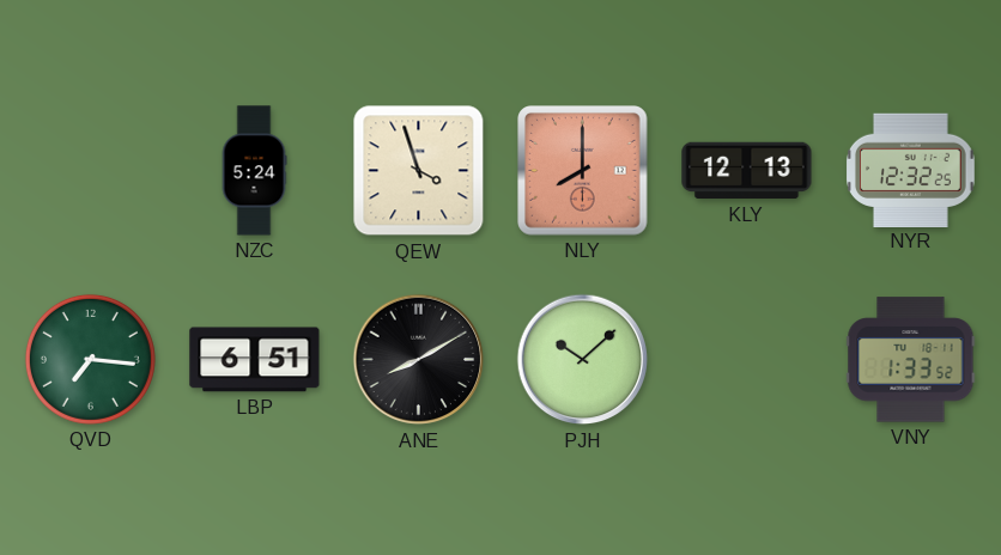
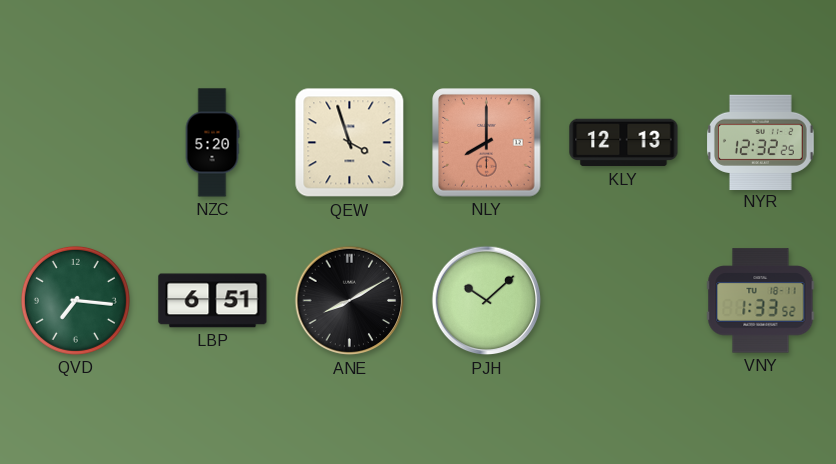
NZC: 5:24 -> 5:20
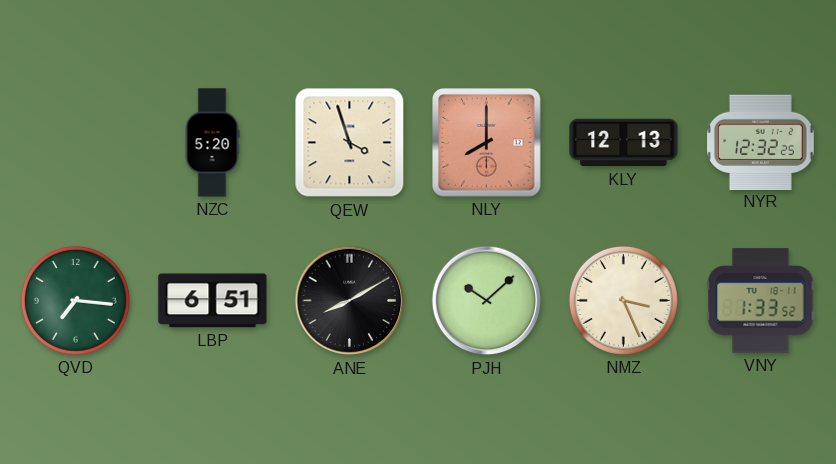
NMZ: none -> 3:26
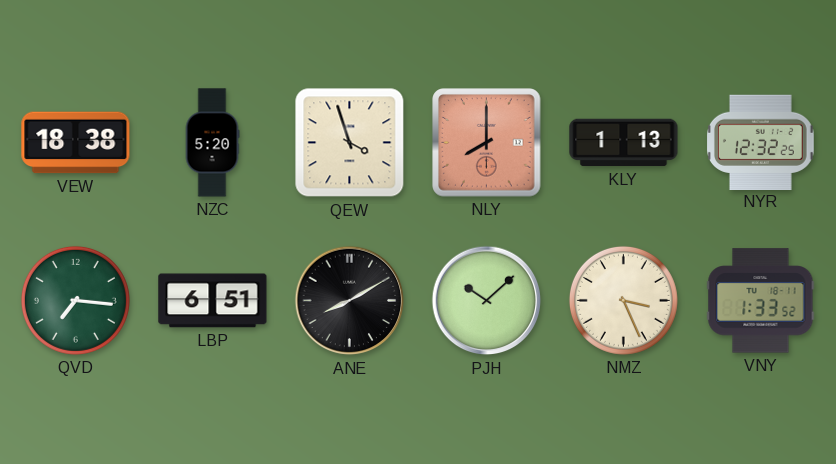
VEW: none -> 18:38
KLY: 12:13 -> 1:13
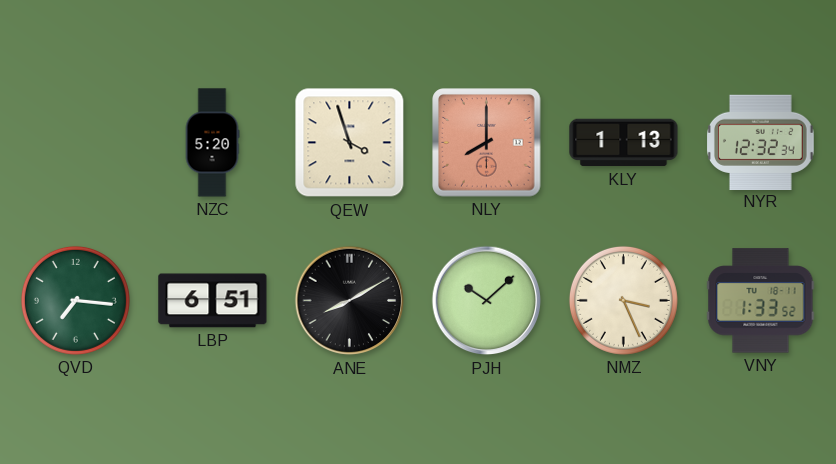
VEW: 18:38 -> none
NYR: 12:32:25 -> 12:32:34
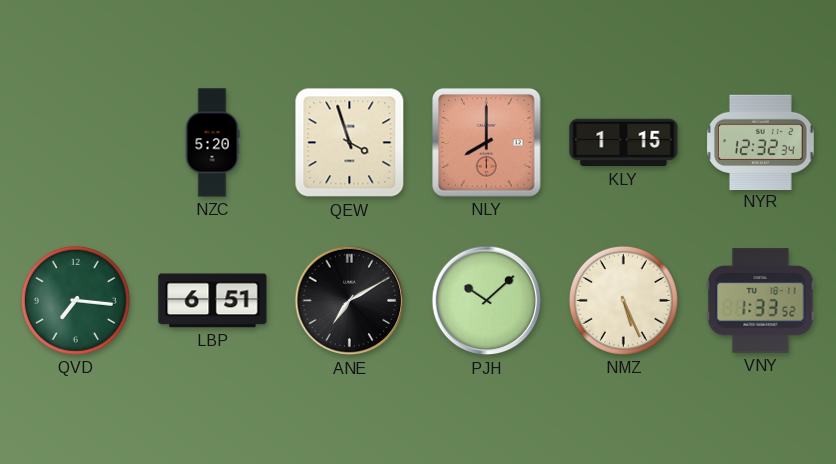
KLY: 1:13 -> 1:15
ANE: 8:10 -> 7:10
NMZ: 3:26 -> 5:26
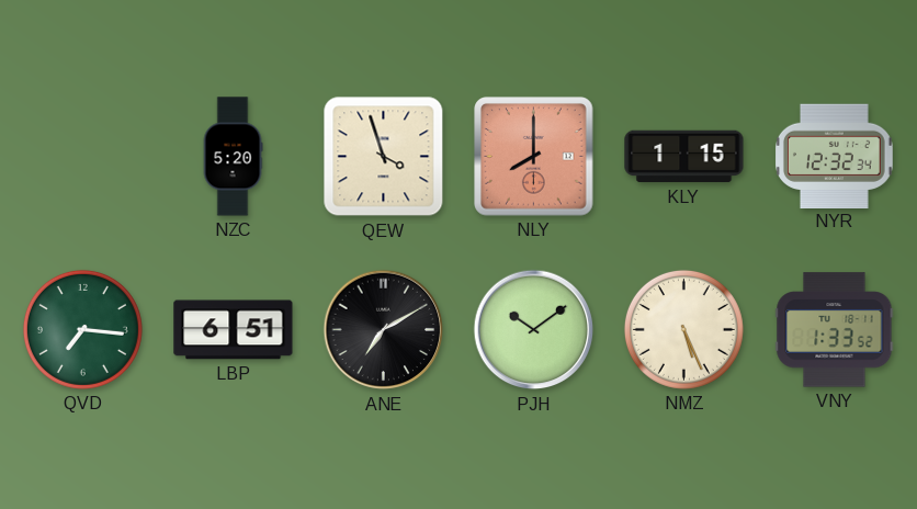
PJH: 10:08 -> 10:09
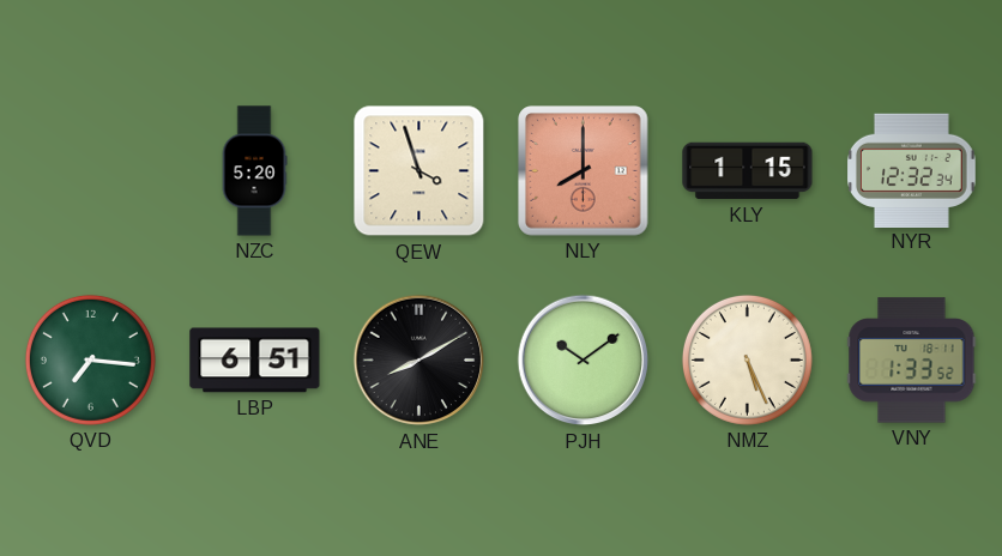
ANE: 7:10 -> 8:10
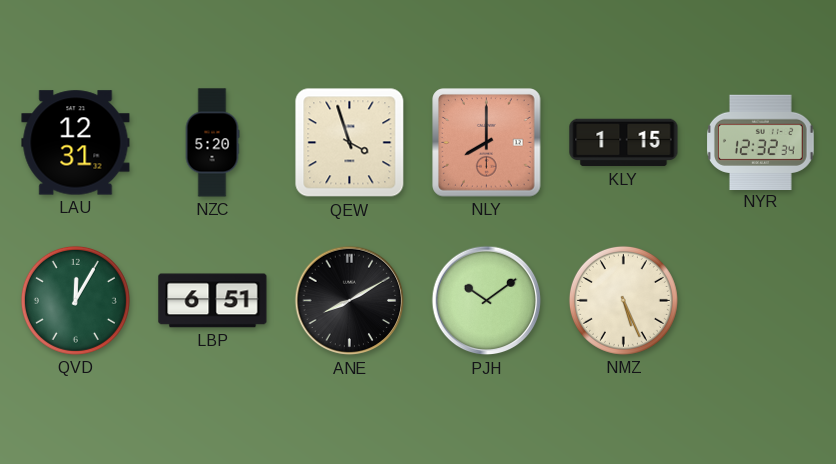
LAU: none -> 12:31
QVD: 7:16 -> 12:05
VNY: 1:33 -> none
